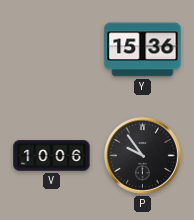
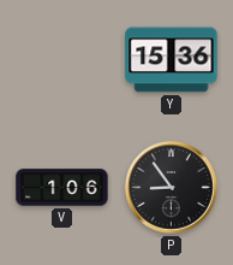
V: 10:06 -> 1:06
P: 9:54 -> 8:54
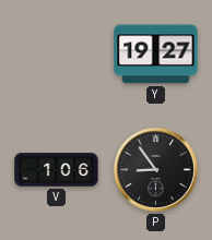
Y: 15:36 -> 19:27
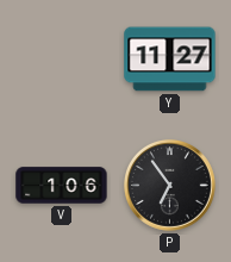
Y: 19:27 -> 11:27
P: 8:54 -> 6:54
